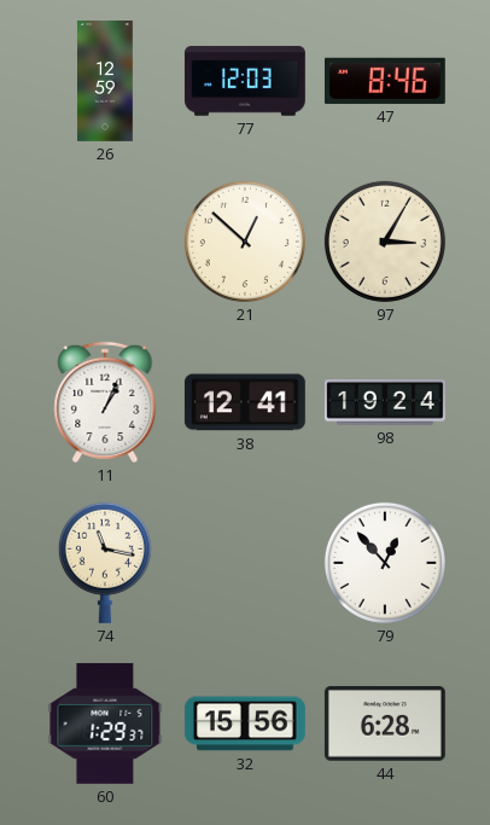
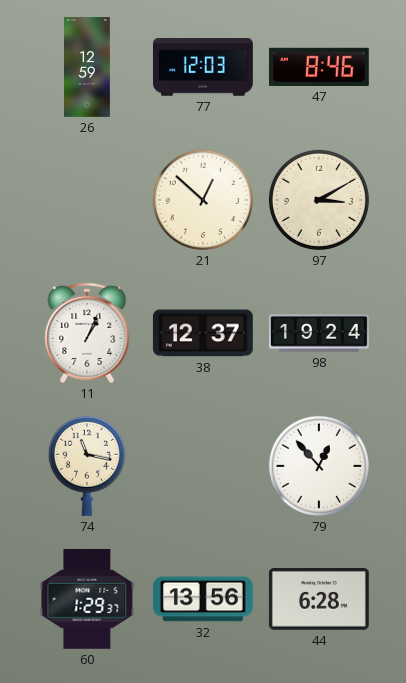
97: 3:05 -> 3:10
38: 12:41 -> 12:37
32: 15:56 -> 13:56
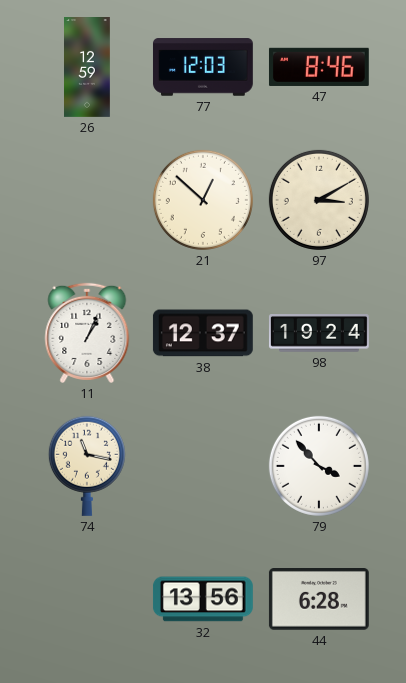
79: 12:53 -> 3:53
60: 1:29 -> none
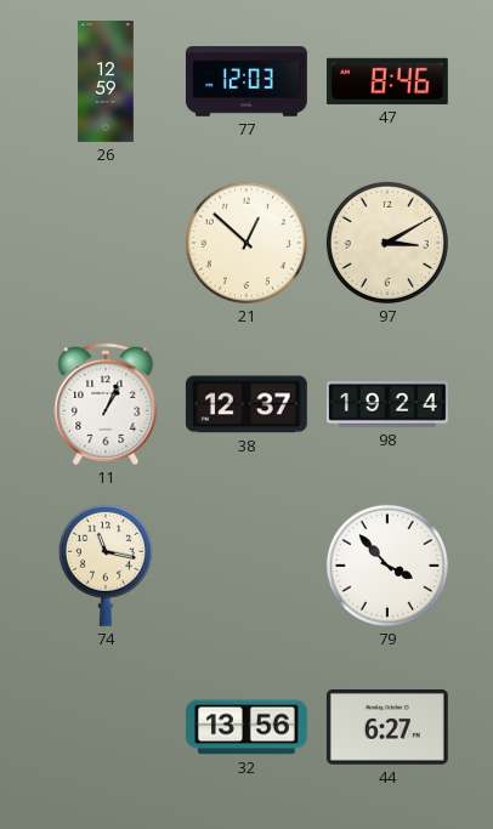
44: 6:28 -> 6:27
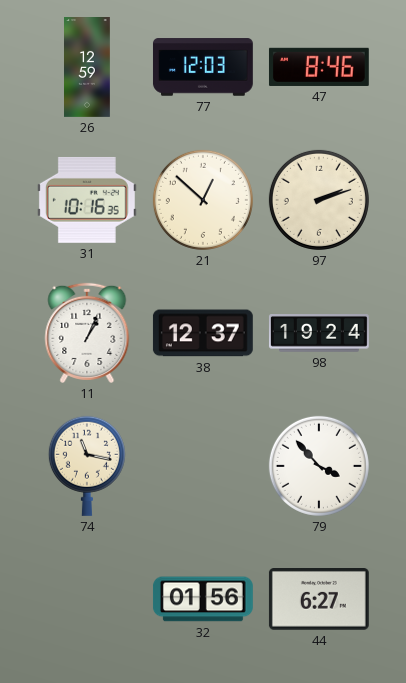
31: none -> 10:16
97: 3:10 -> 2:12
32: 13:56 -> 01:56
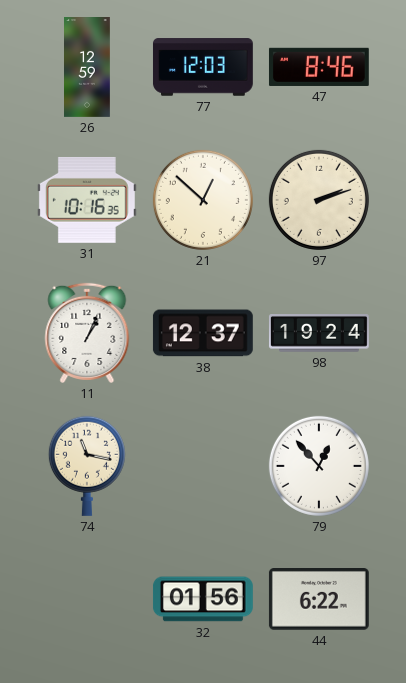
79: 3:53 -> 12:53
44: 6:27 -> 6:22
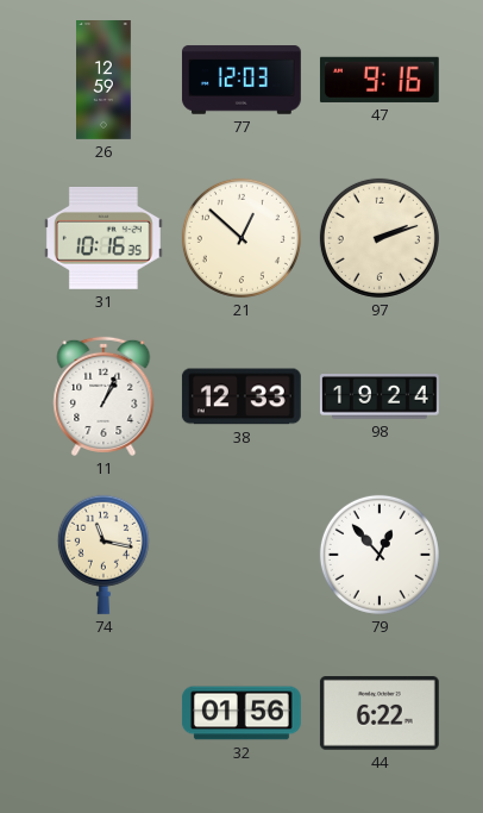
47: 8:46 -> 9:16
38: 12:37 -> 12:33
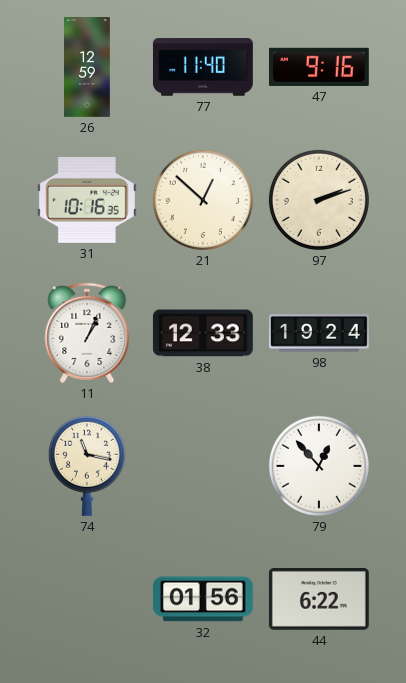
77: 12:03 -> 11:40
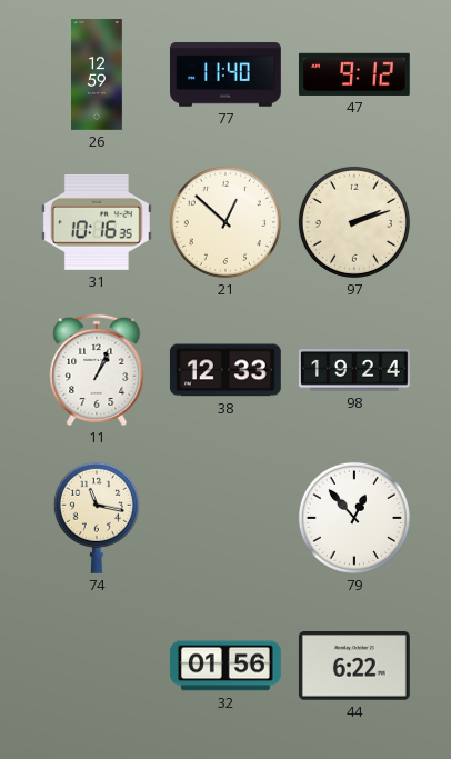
47: 9:16 -> 9:12
